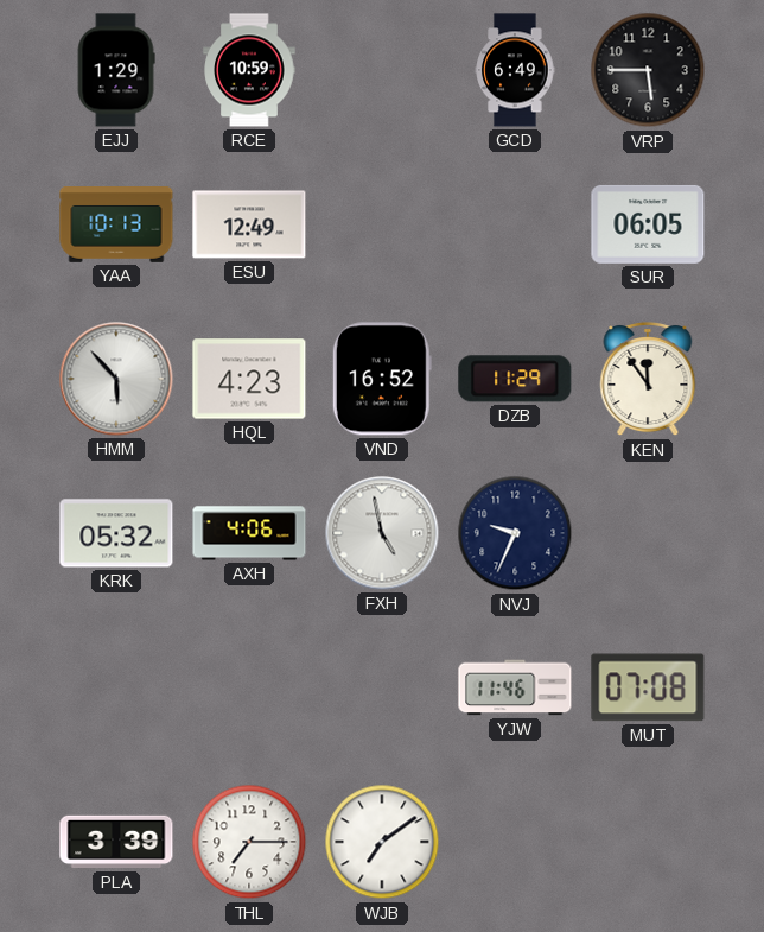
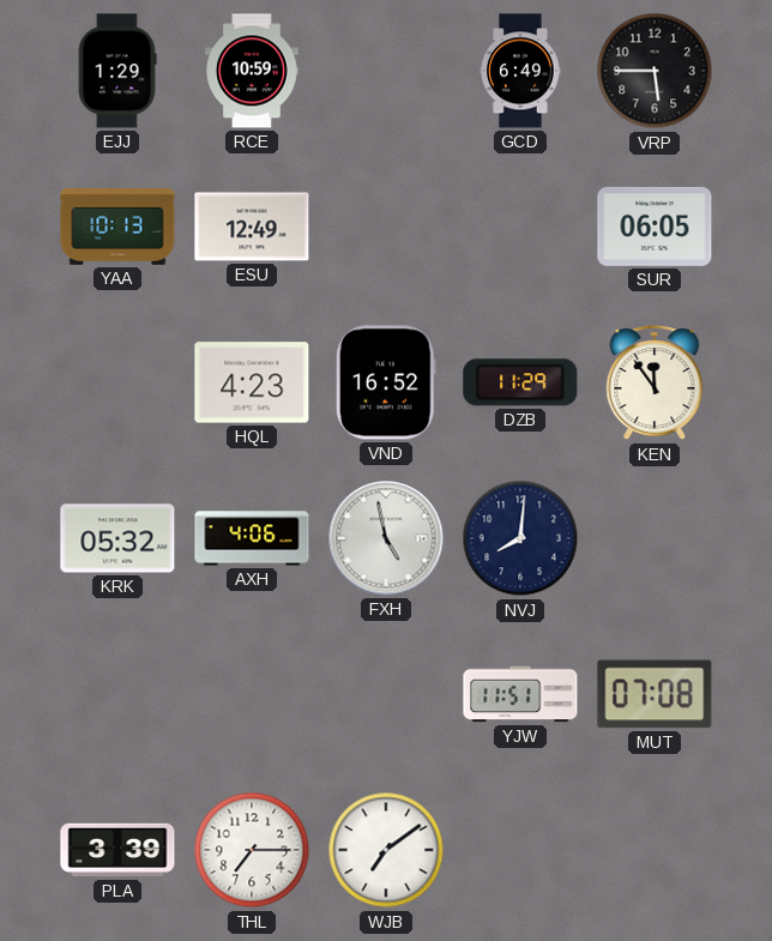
HMM: 5:53 -> none
NVJ: 9:34 -> 8:01
YJW: 11:46 -> 11:51
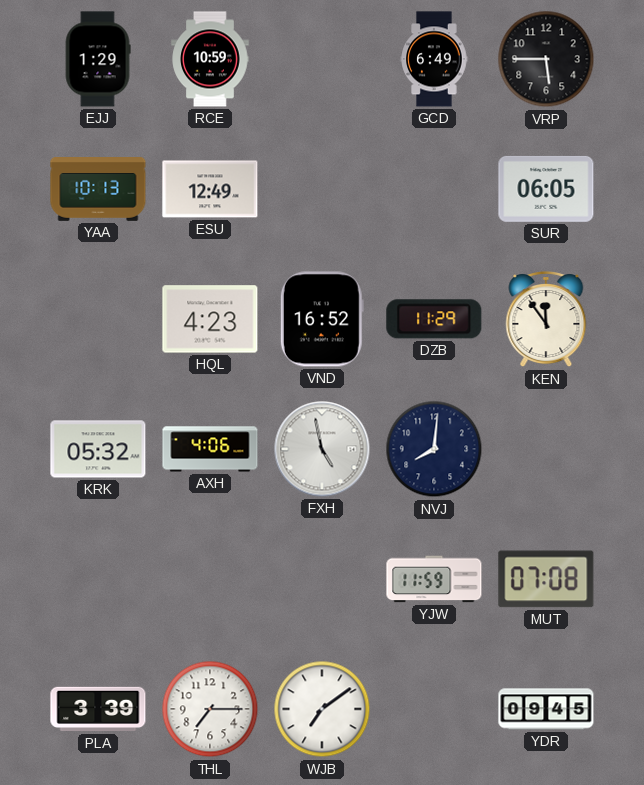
YJW: 11:51 -> 11:59
YDR: none -> 09:45
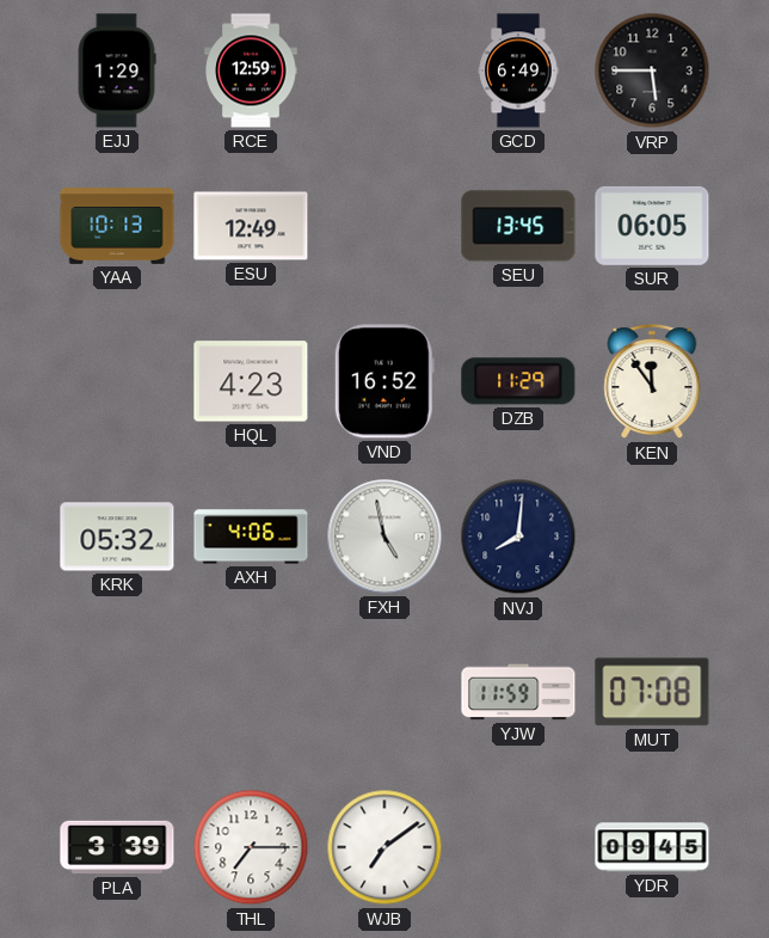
RCE: 10:59 -> 12:59
SEU: none -> 13:45
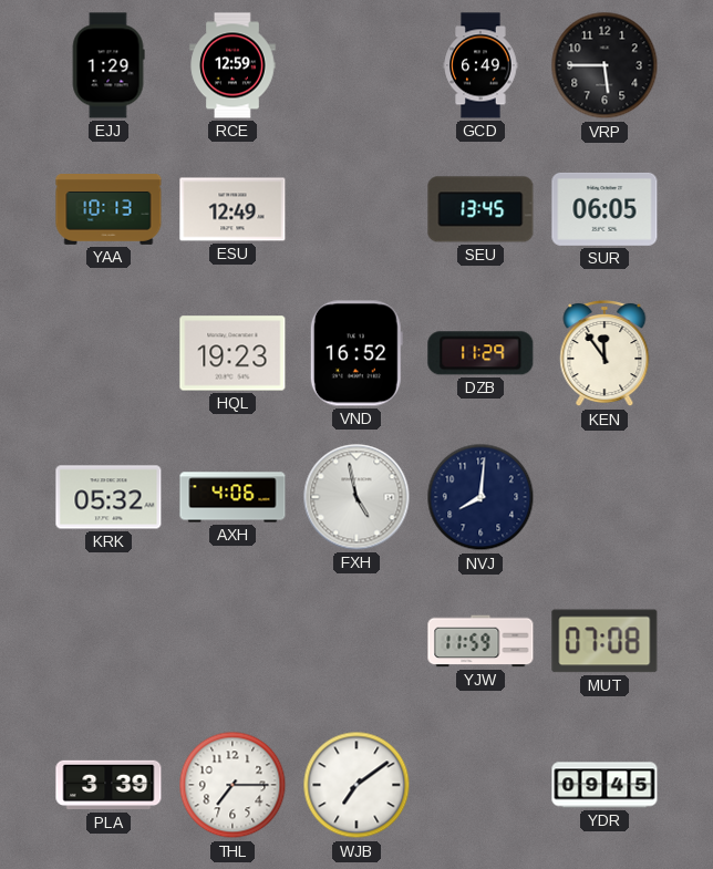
HQL: 4:23 -> 19:23
